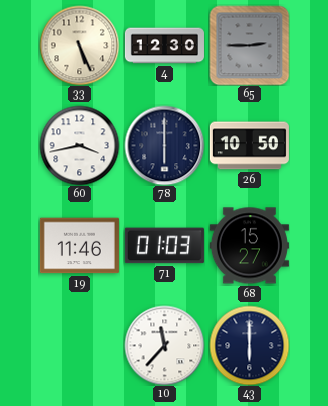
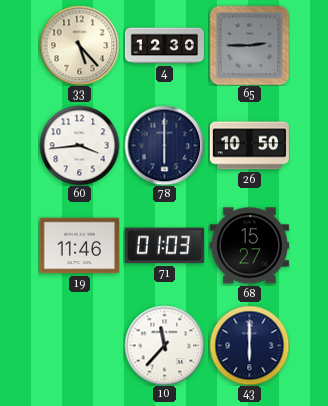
33: 5:26 -> 5:23
60: 3:43 -> 3:44
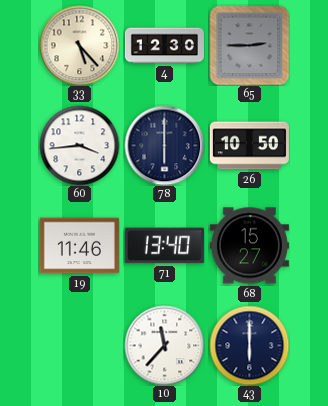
71: 01:03 -> 13:40
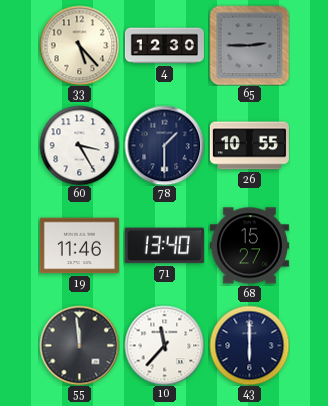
60: 3:44 -> 3:25
78: 6:00 -> 1:30
26: 10:50 -> 10:55
55: none -> 11:59
